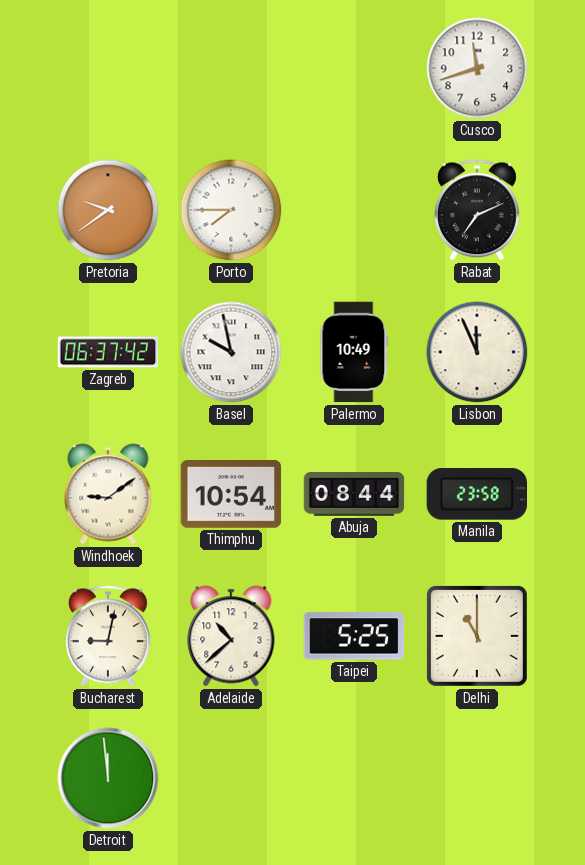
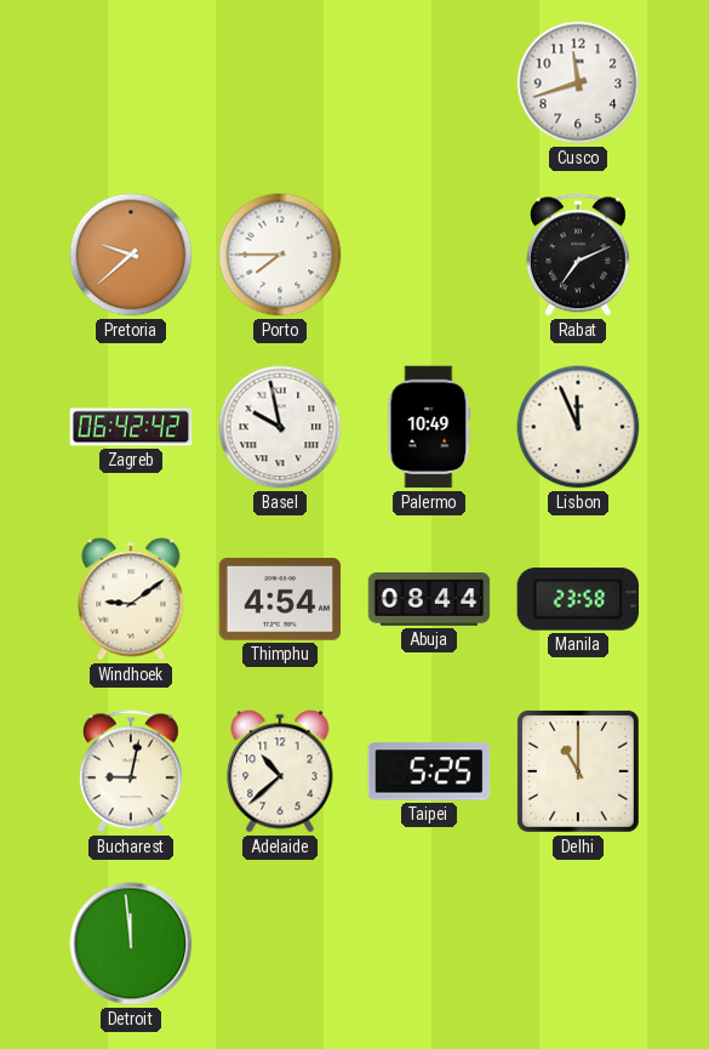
Pretoria: 9:39 -> 9:38
Zagreb: 06:37 -> 06:42
Thimphu: 10:54 -> 4:54
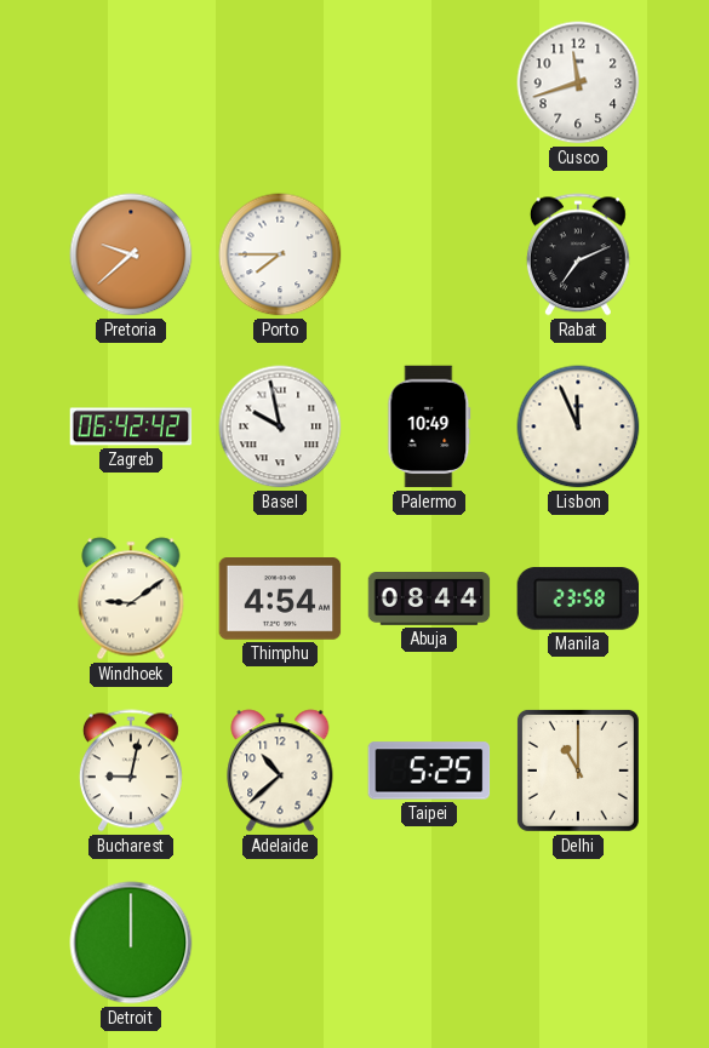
Detroit: 11:59 -> 12:00
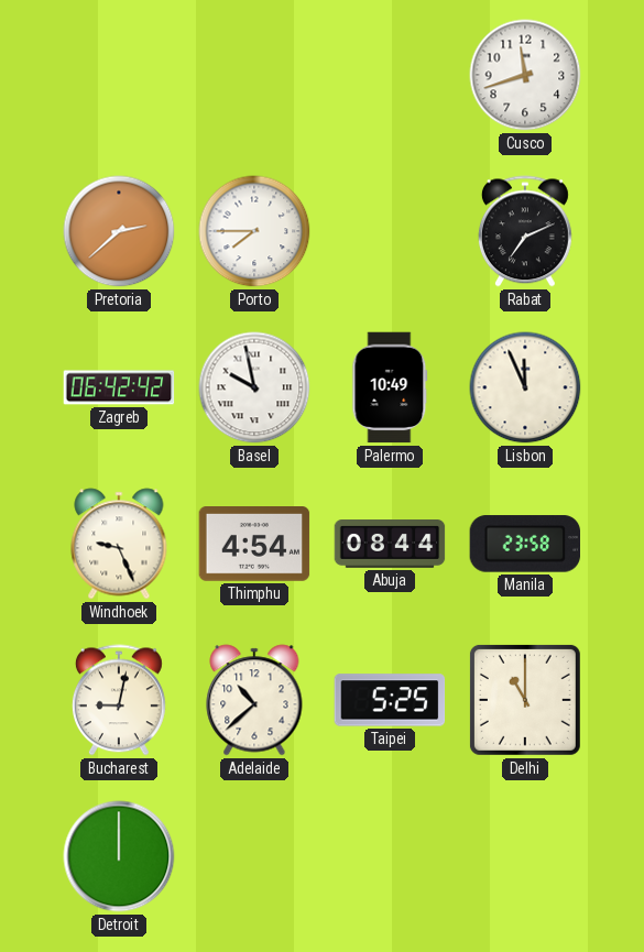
Pretoria: 9:38 -> 2:38
Windhoek: 9:09 -> 9:26
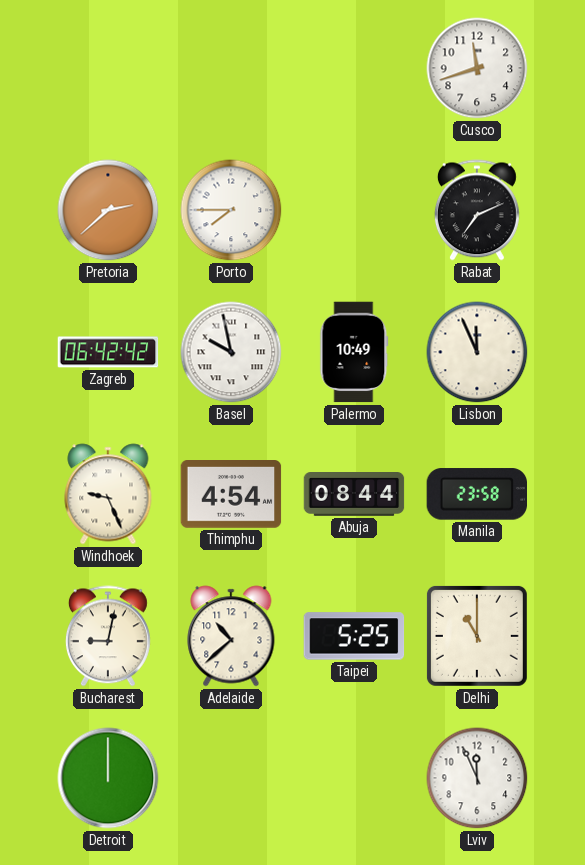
Lviv: none -> 11:56
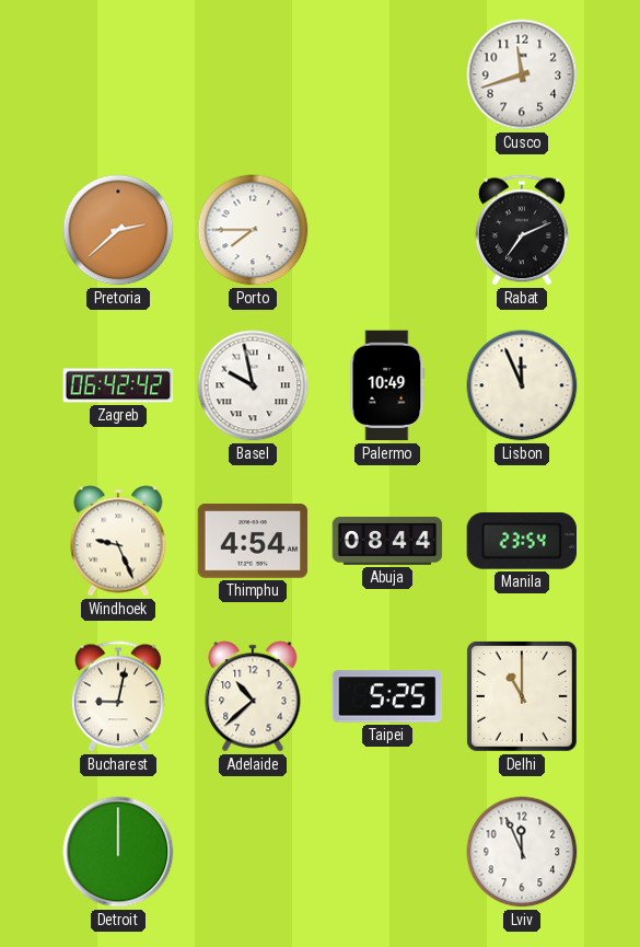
Manila: 23:58 -> 23:54
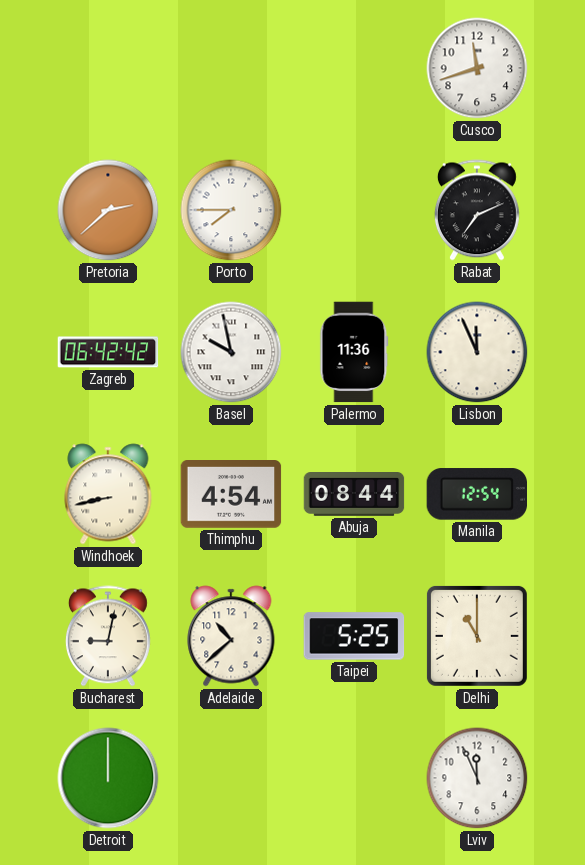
Palermo: 10:49 -> 11:36
Windhoek: 9:26 -> 8:43
Manila: 23:54 -> 12:54
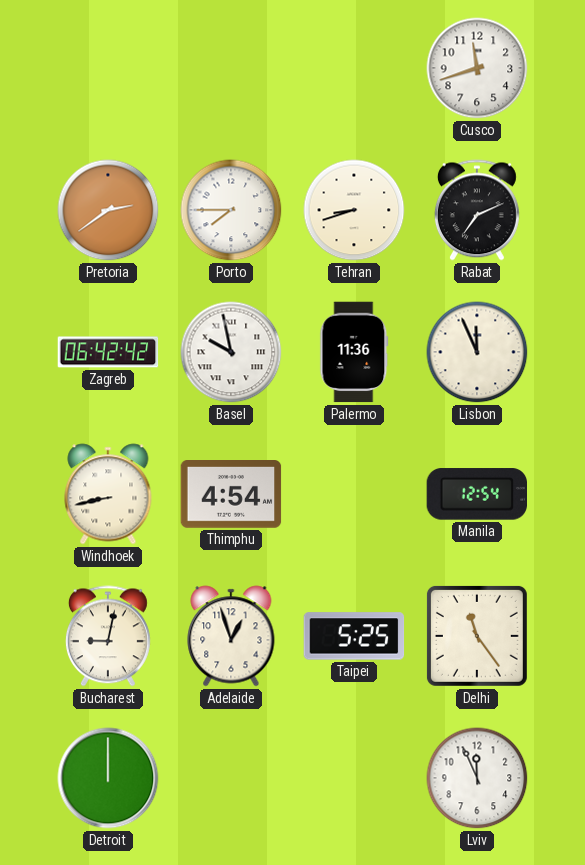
Pretoria: 2:38 -> 2:39
Tehran: none -> 8:42
Abuja: 08:44 -> none
Adelaide: 10:38 -> 12:57
Delhi: 11:00 -> 11:24
